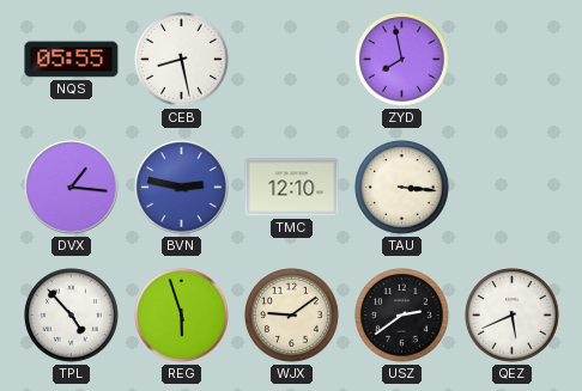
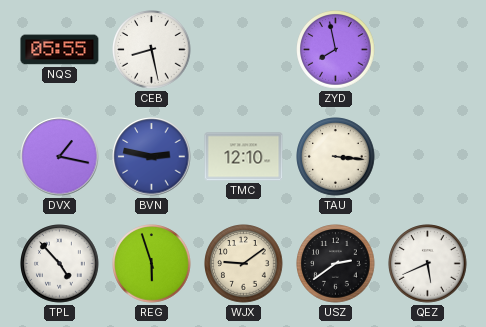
DVX: 1:16 -> 1:17
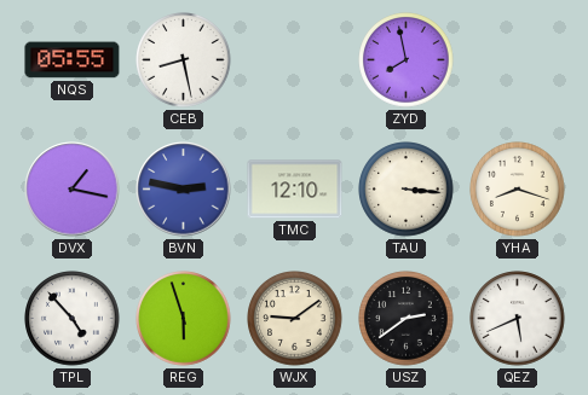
YHA: none -> 8:18
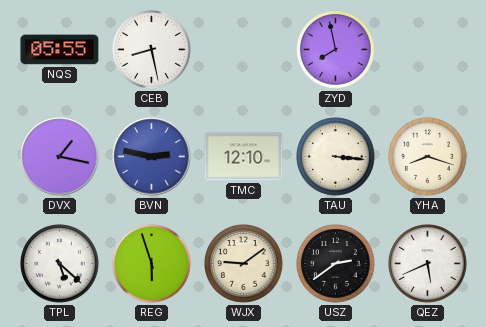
TPL: 4:53 -> 5:22
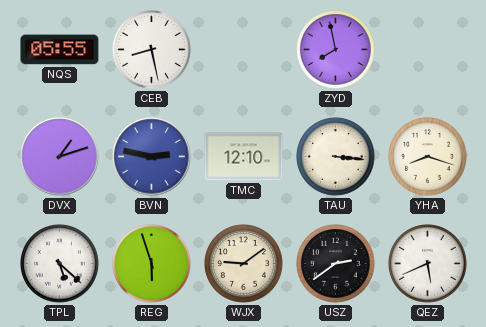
DVX: 1:17 -> 1:12
